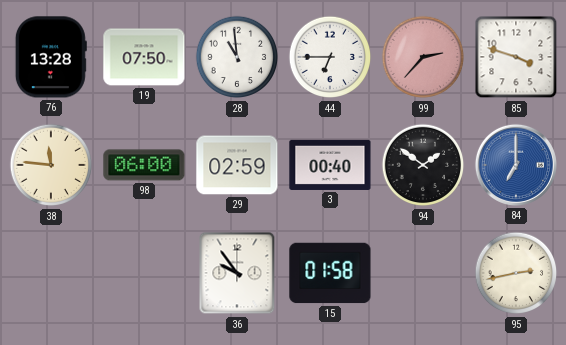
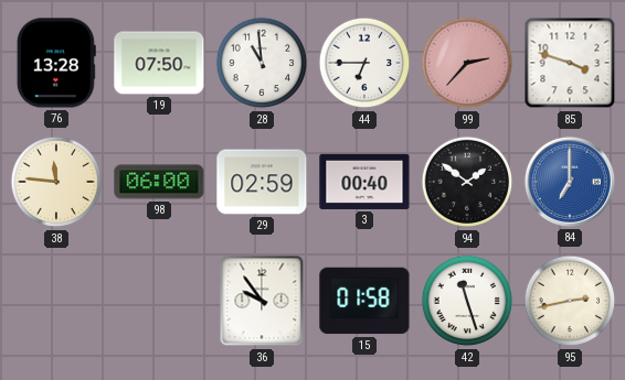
42: none -> 11:27
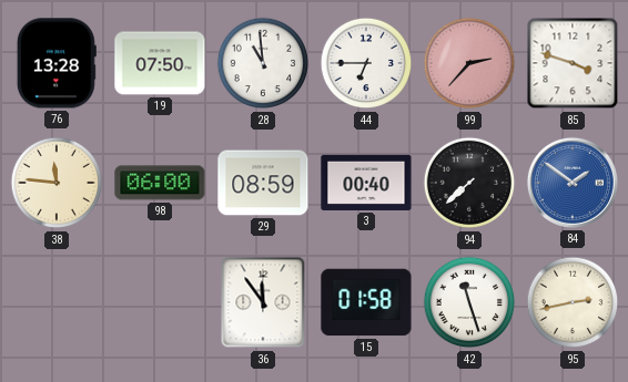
29: 02:59 -> 08:59
94: 1:51 -> 7:38
84: 7:00 -> 1:51
36: 9:54 -> 11:54
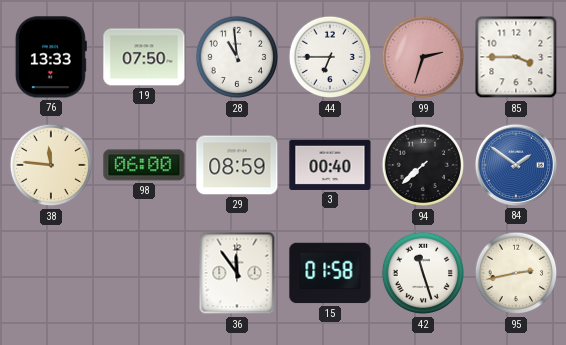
76: 13:28 -> 13:33
99: 2:37 -> 2:33
85: 3:48 -> 3:45
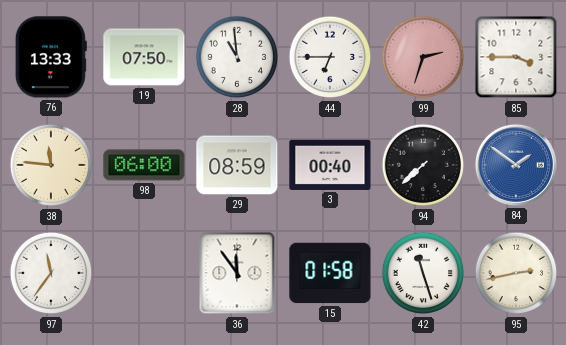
97: none -> 11:36
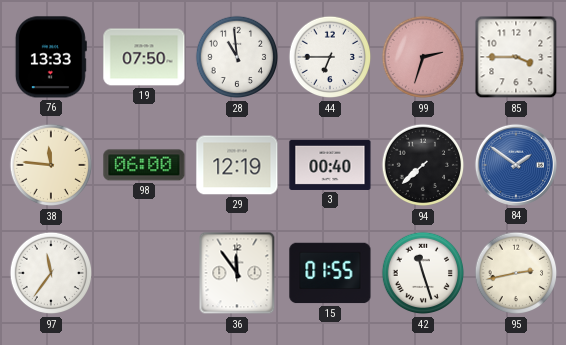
29: 08:59 -> 12:19
15: 01:58 -> 01:55
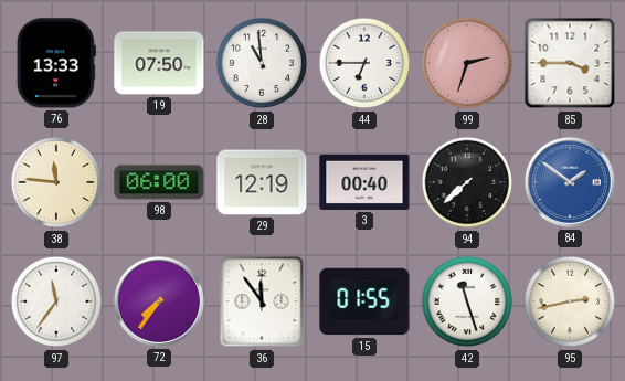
72: none -> 7:36
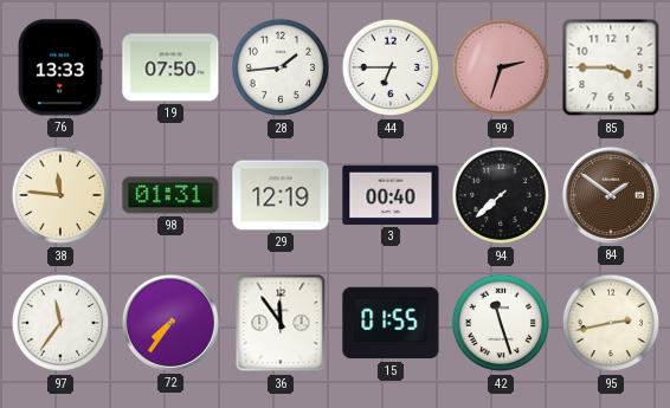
28: 10:59 -> 1:44
98: 06:00 -> 01:31
84 dial: blue -> brown
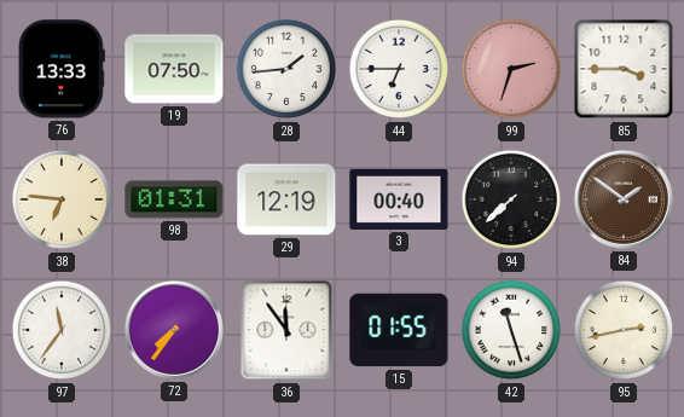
38: 11:46 -> 6:46
